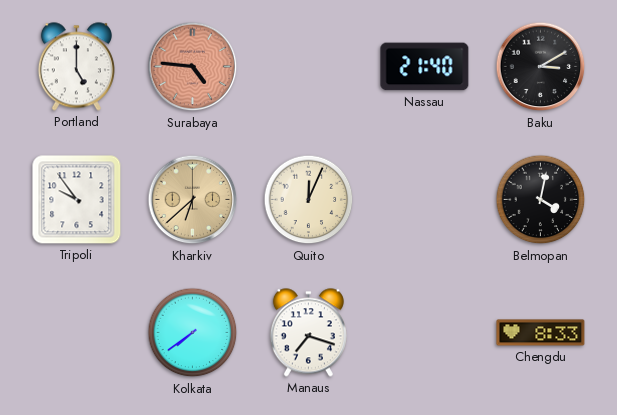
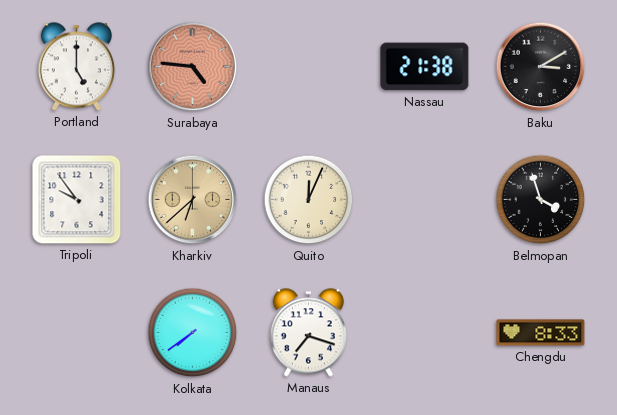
Nassau: 21:40 -> 21:38
Belmopan: 4:02 -> 3:57
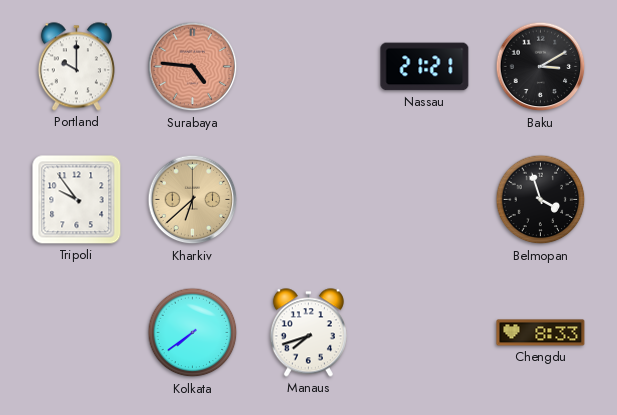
Portland: 5:00 -> 10:00
Nassau: 21:38 -> 21:21
Quito: 12:04 -> none
Manaus: 7:18 -> 7:42
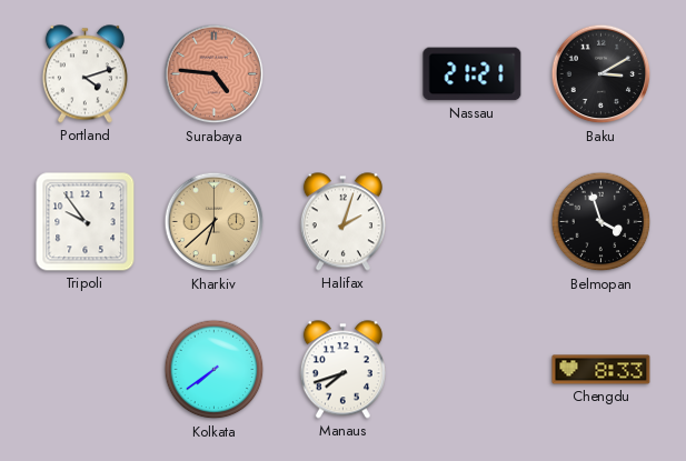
Portland: 10:00 -> 4:12
Halifax: none -> 2:03
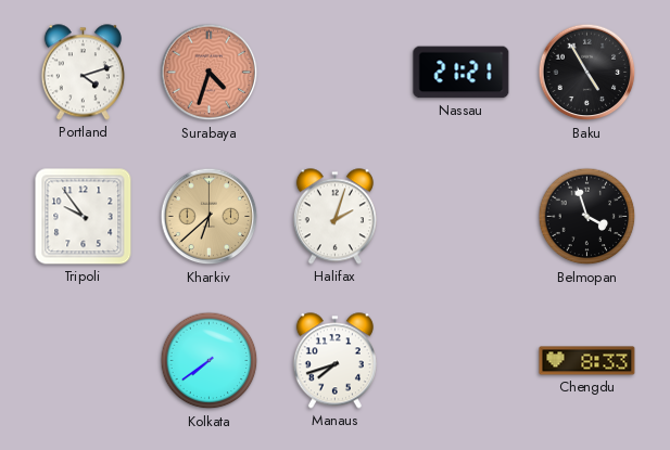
Surabaya: 4:46 -> 4:33
Baku: 3:10 -> 4:55
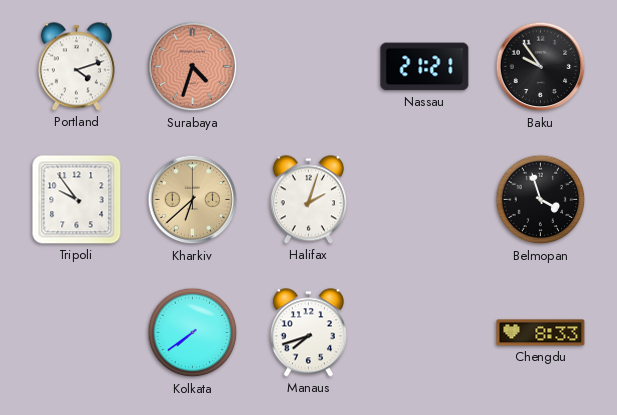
Baku: 4:55 -> 9:54
